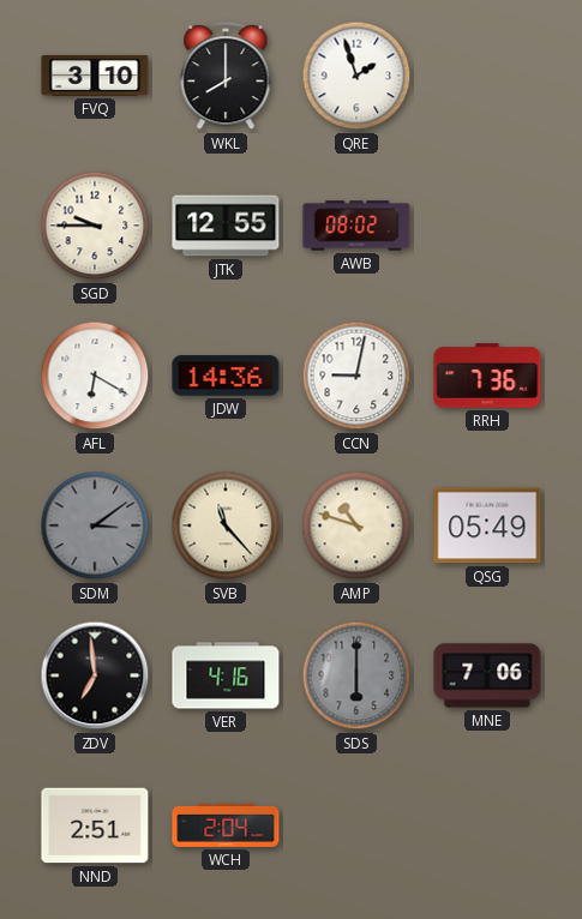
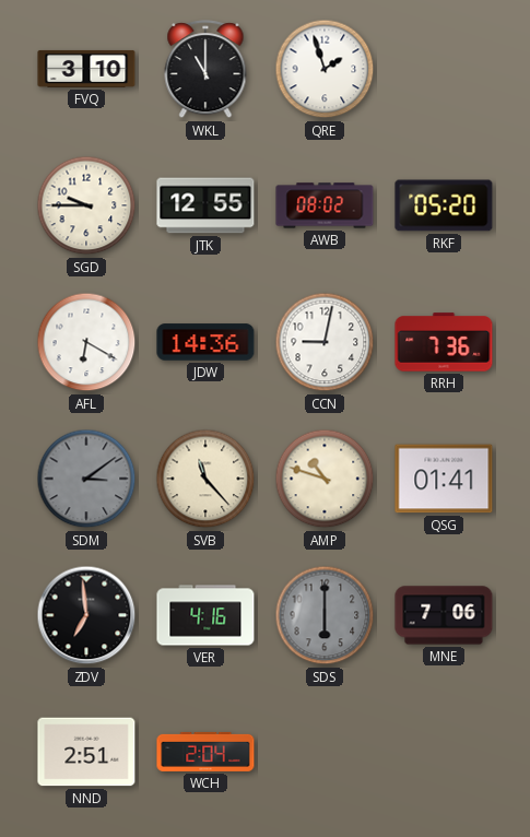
WKL: 8:00 -> 11:00
RKF: none -> 05:20
QSG: 05:49 -> 01:41
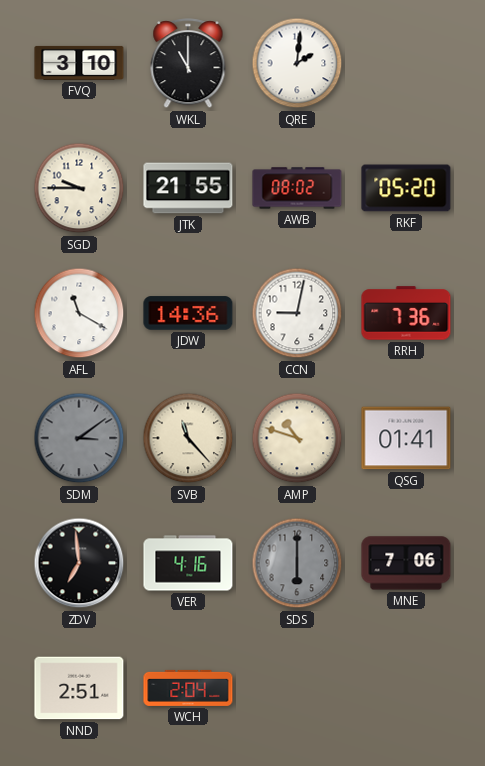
QRE: 1:57 -> 2:01
JTK: 12:55 -> 21:55
AFL: 6:20 -> 11:20
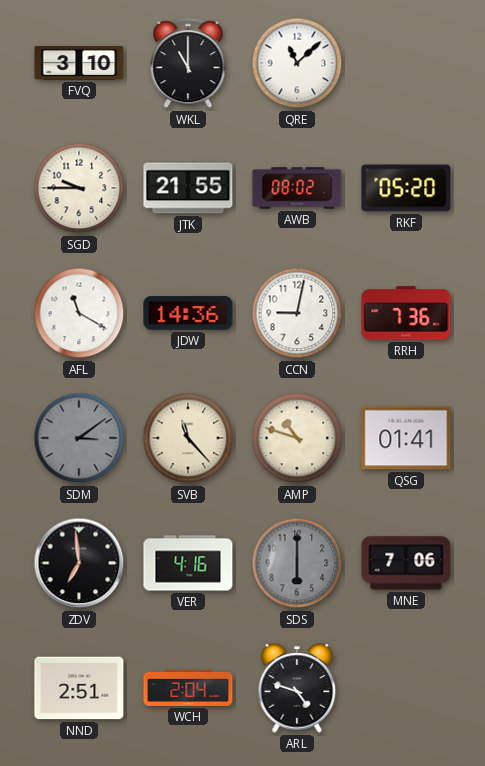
QRE: 2:01 -> 11:08
ARL: none -> 4:48
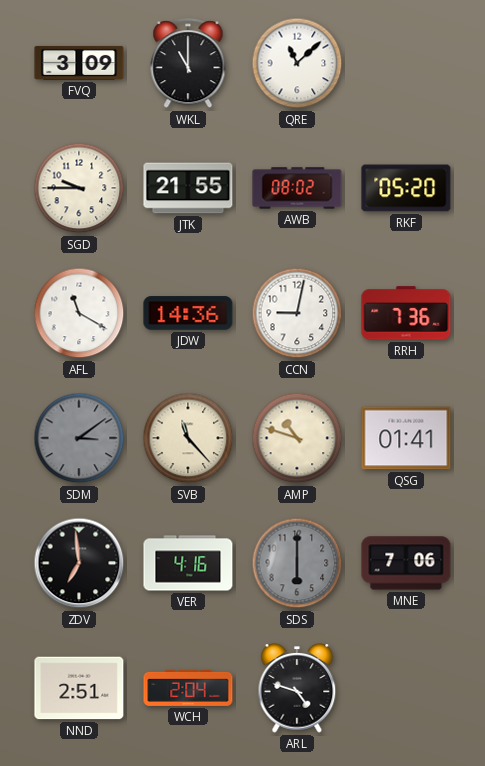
FVQ: 3:10 -> 3:09
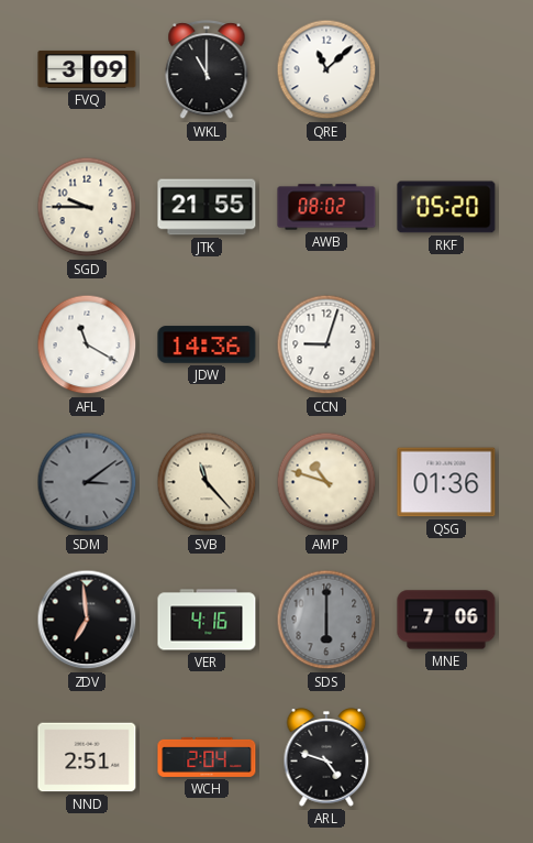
CCN: 9:02 -> 9:03
RRH: 7:36 -> none
QSG: 01:41 -> 01:36
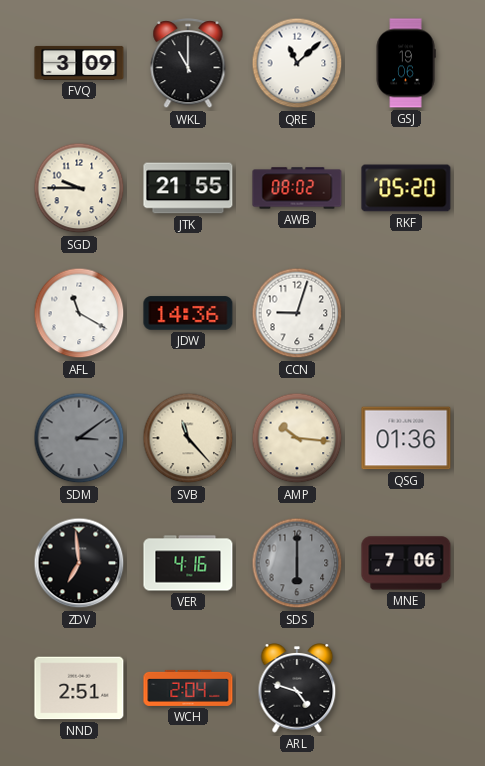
GSJ: none -> 19:06
AMP: 10:48 -> 10:16
